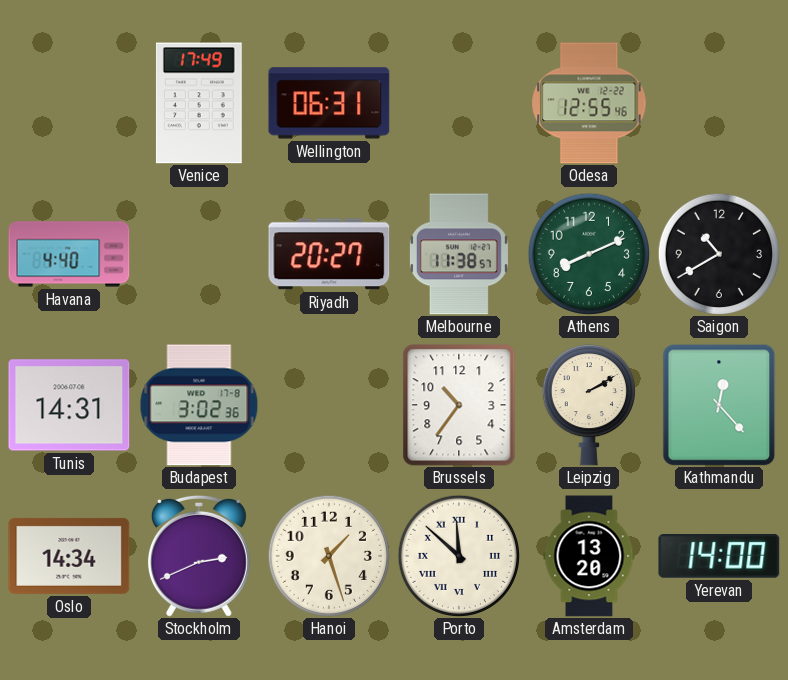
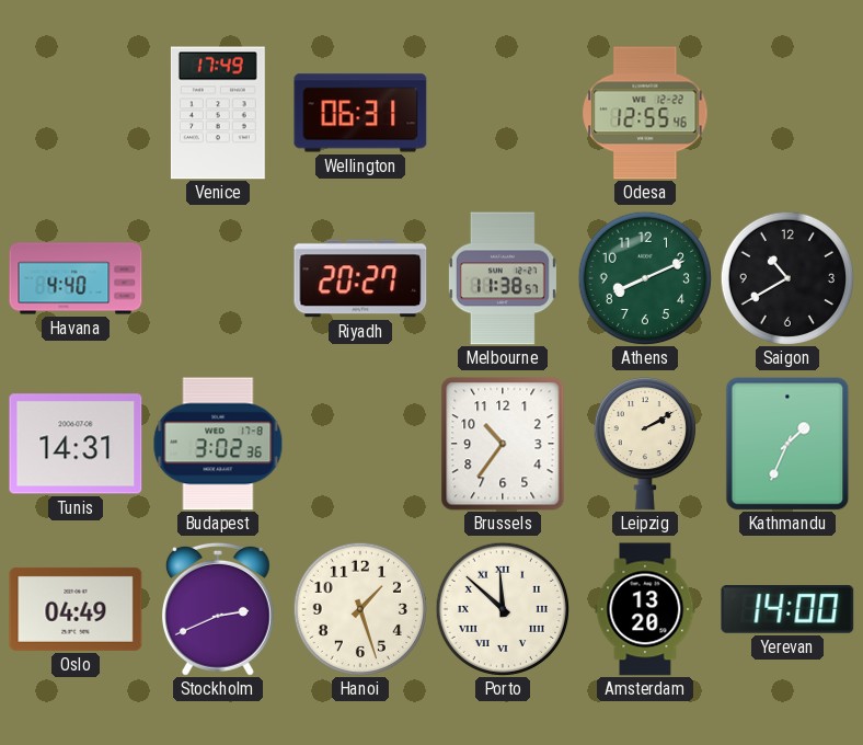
Kathmandu: 12:23 -> 1:34
Oslo: 14:34 -> 04:49
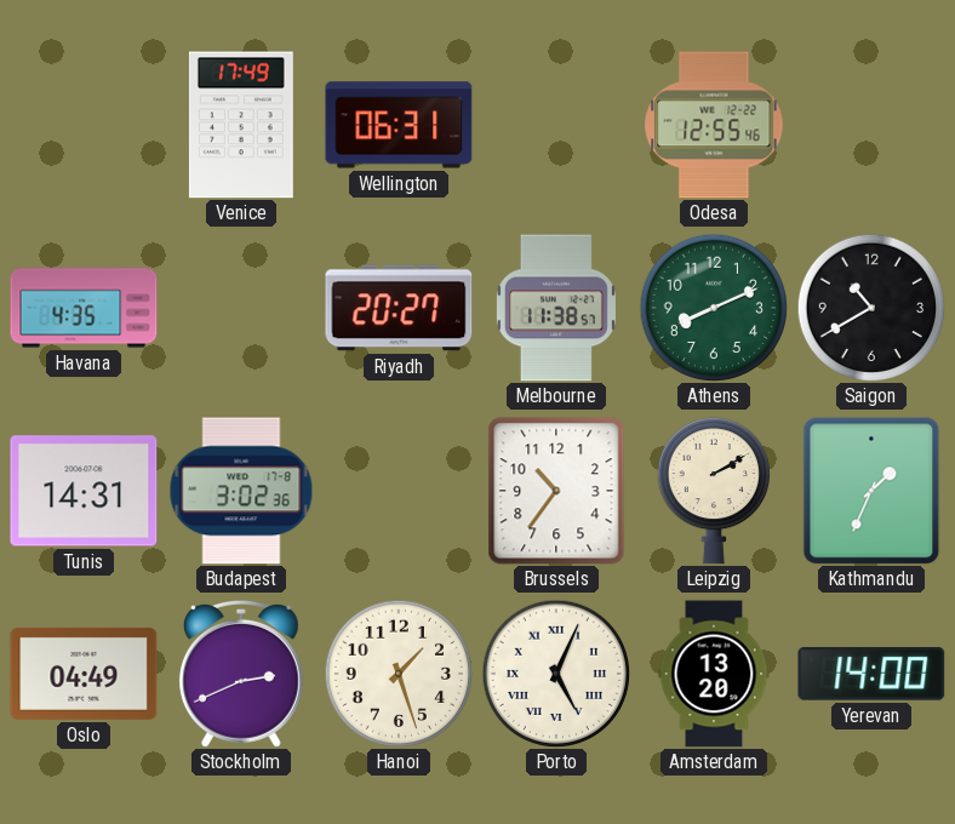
Havana: 4:40 -> 4:35
Porto: 11:52 -> 5:04
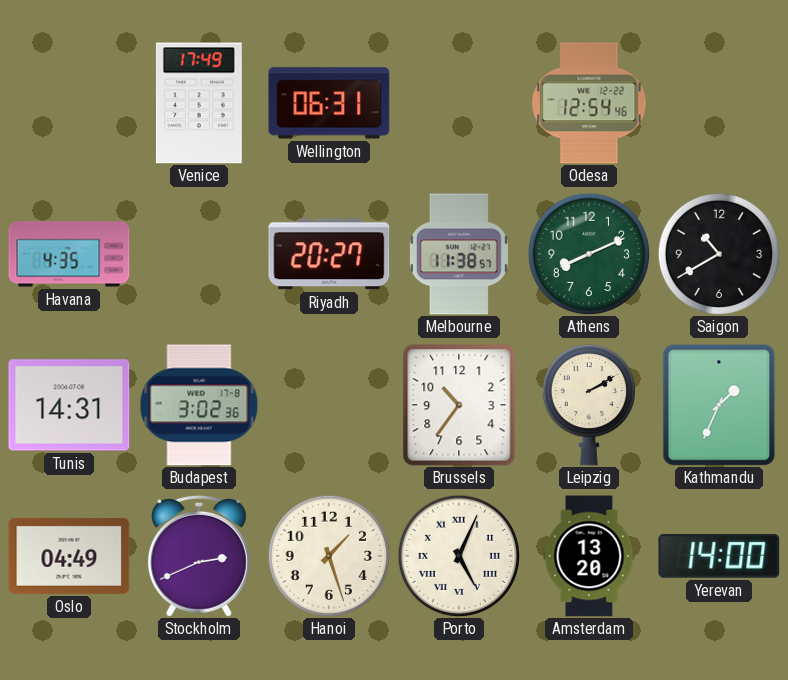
Odesa: 12:55 -> 12:54
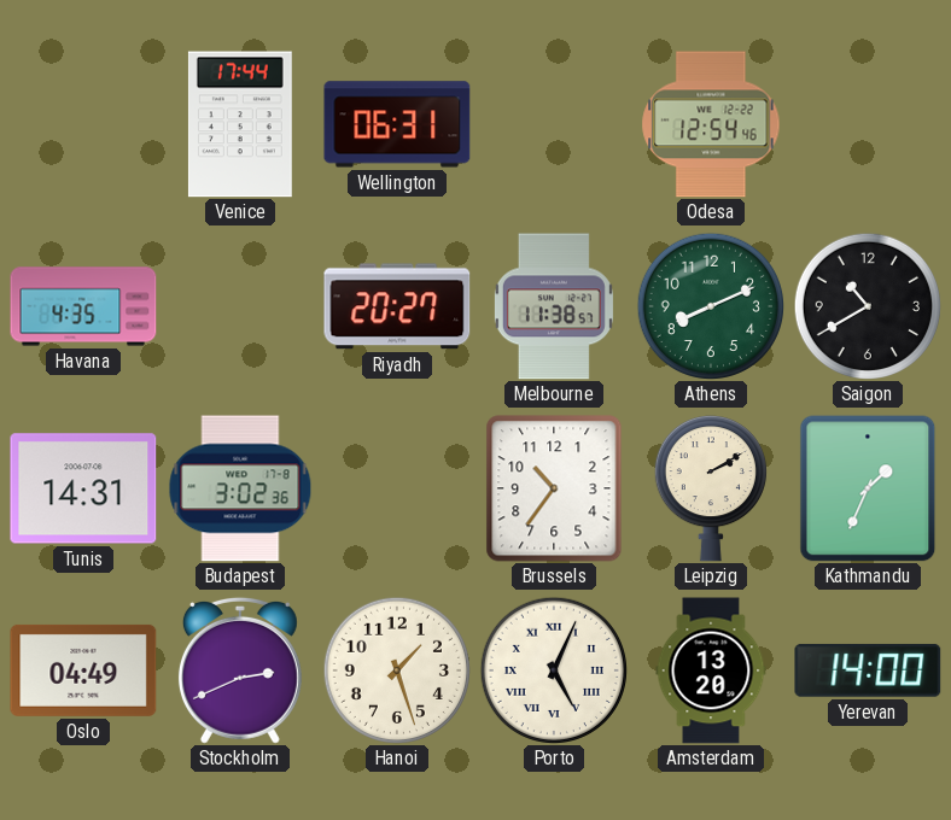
Venice: 17:49 -> 17:44
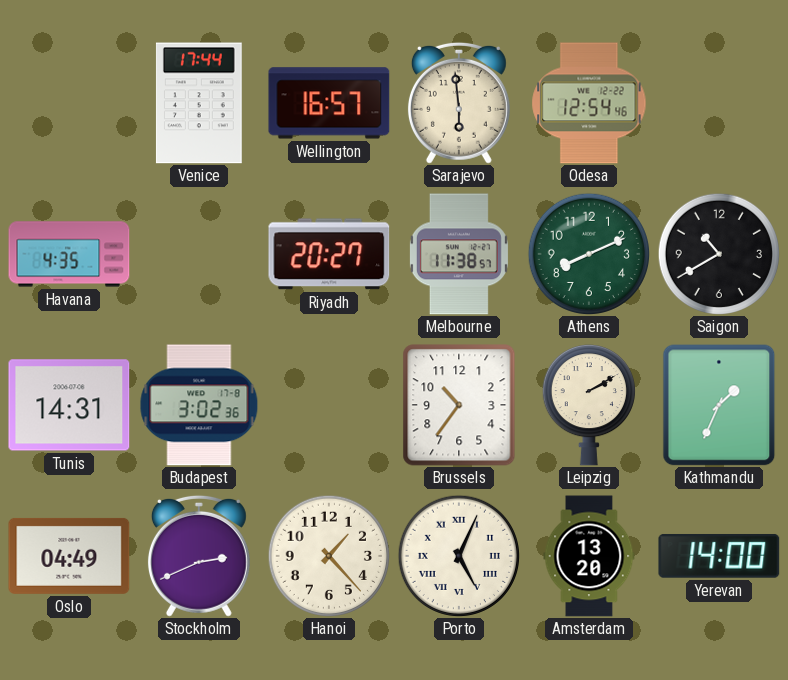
Wellington: 06:31 -> 16:57
Sarajevo: none -> 5:59
Hanoi: 1:27 -> 1:23
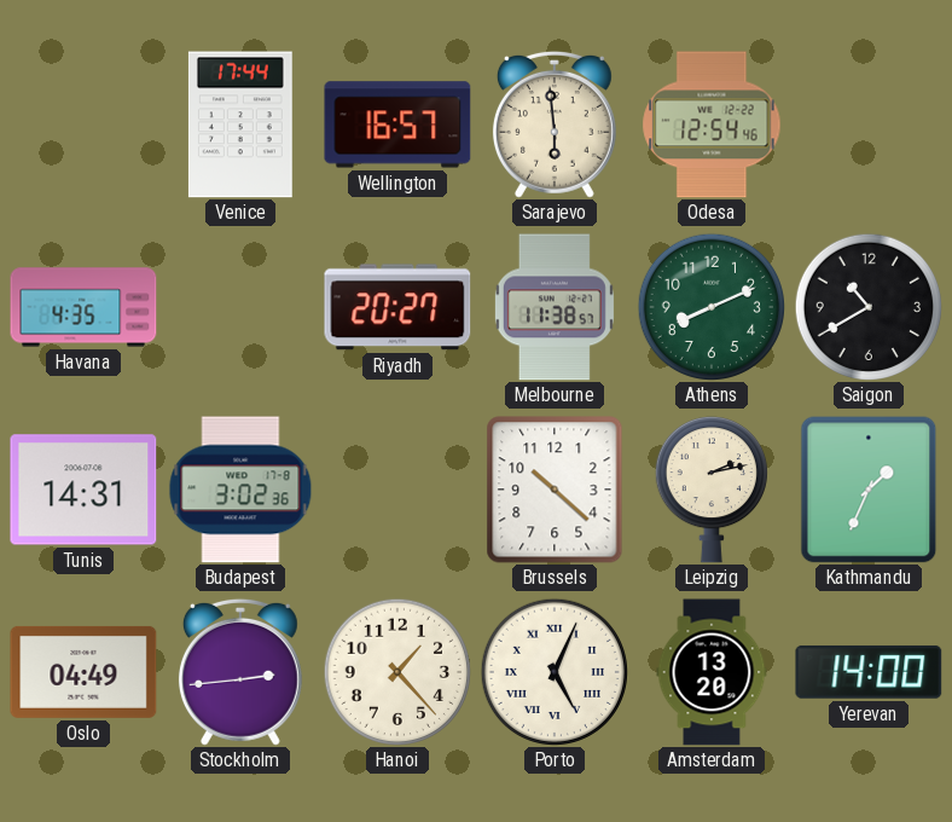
Brussels: 10:36 -> 10:22
Leipzig: 2:10 -> 2:13
Stockholm: 2:41 -> 2:44
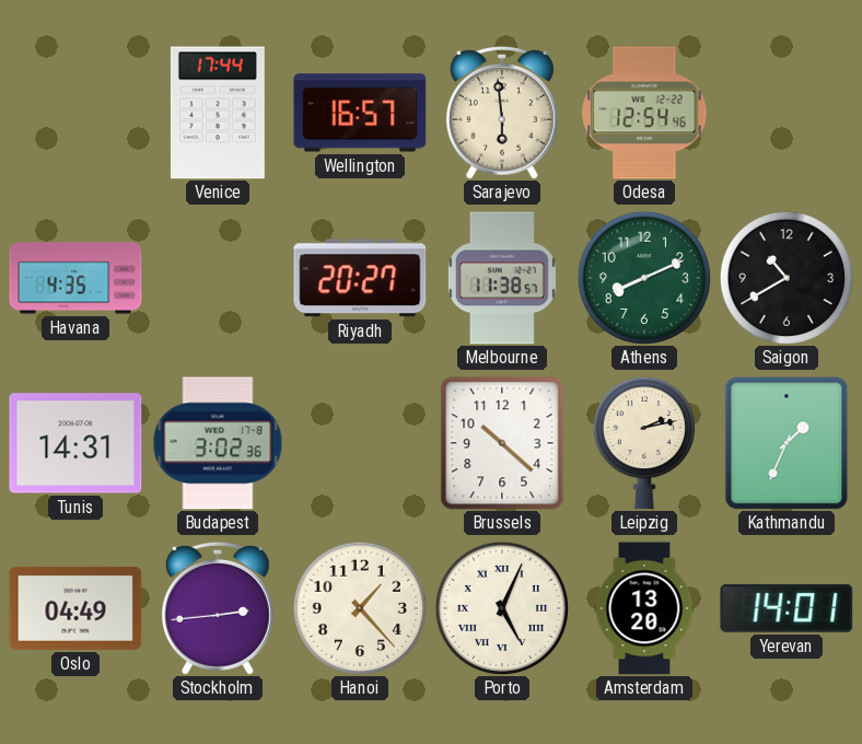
Yerevan: 14:00 -> 14:01
